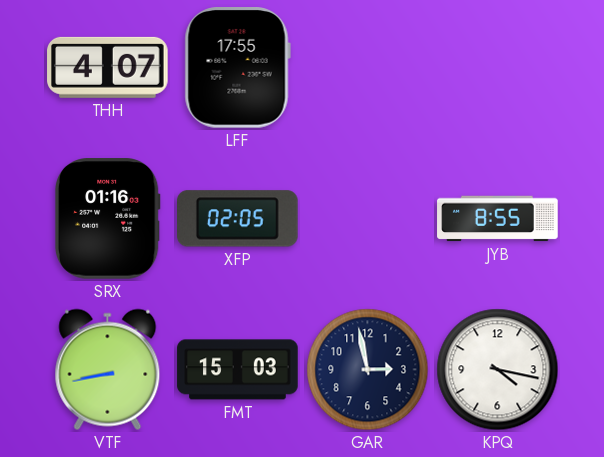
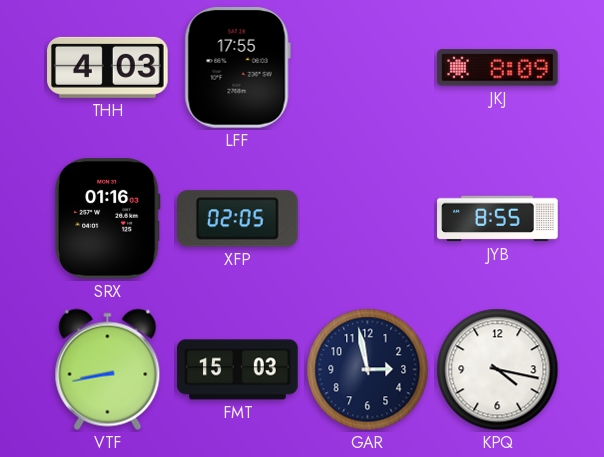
THH: 4:07 -> 4:03
JKJ: none -> 8:09
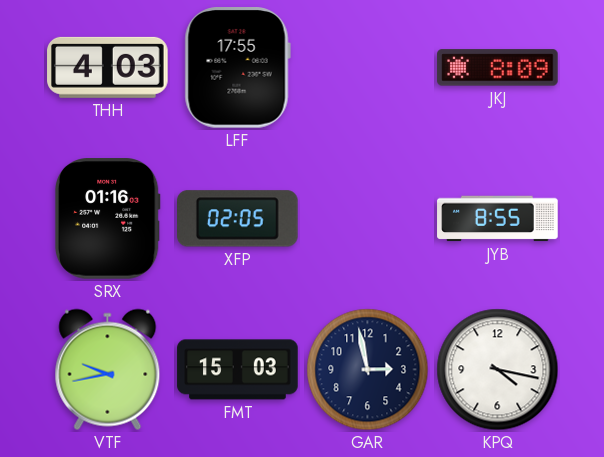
VTF: 8:43 -> 9:43
